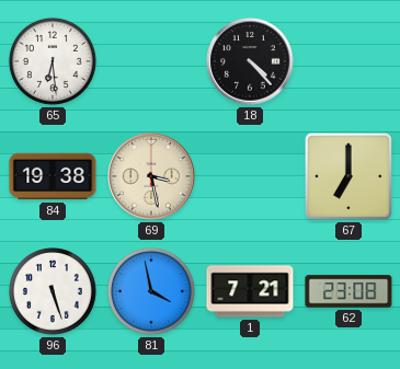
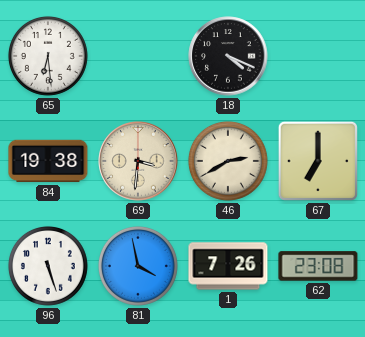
18: 4:23 -> 4:19
69: 3:28 -> 3:31
46: none -> 2:40
1: 7:21 -> 7:26
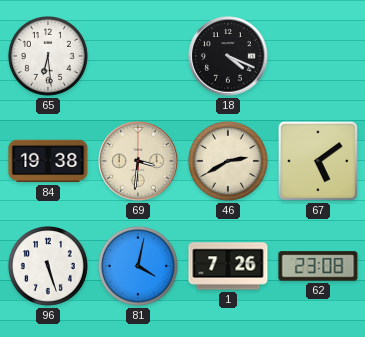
67: 7:00 -> 5:09
81: 3:58 -> 4:02
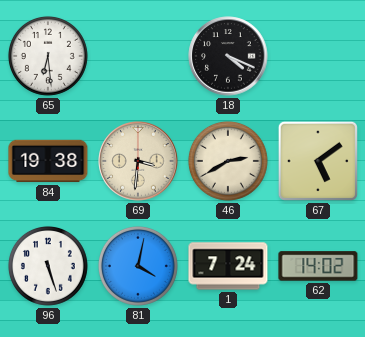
1: 7:26 -> 7:24
62: 23:08 -> 14:02
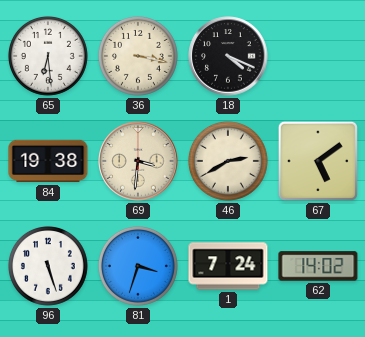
36: none -> 3:17
81: 4:02 -> 3:33
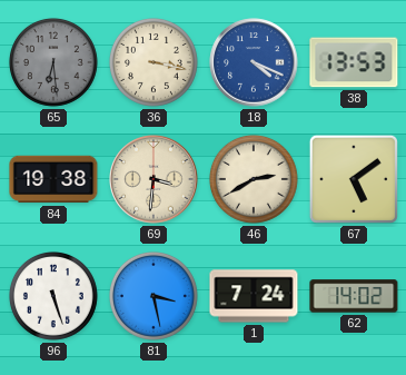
65 dial: white -> grey
18 dial: black -> blue
38: none -> 13:53
81: 3:33 -> 3:28
